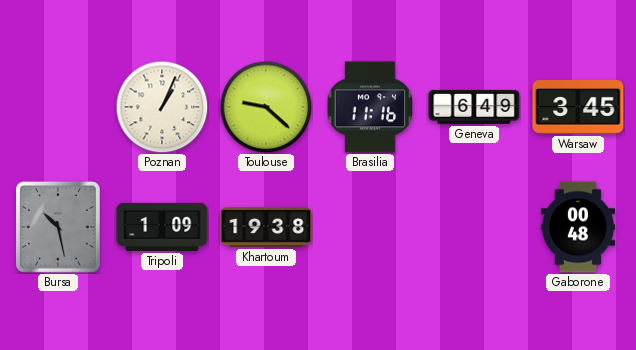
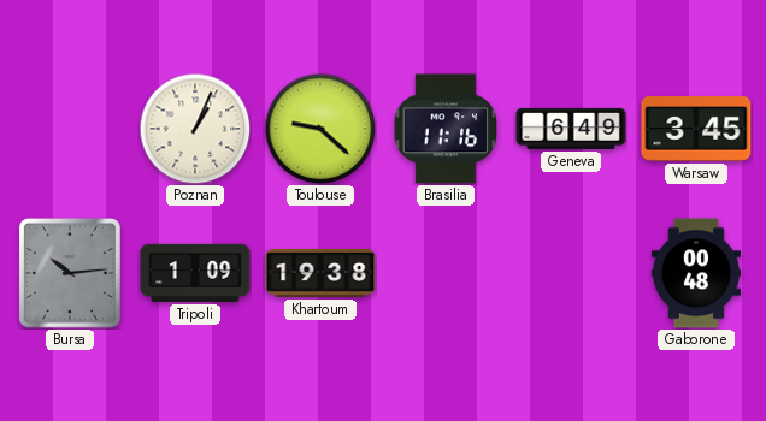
Bursa: 10:28 -> 10:14
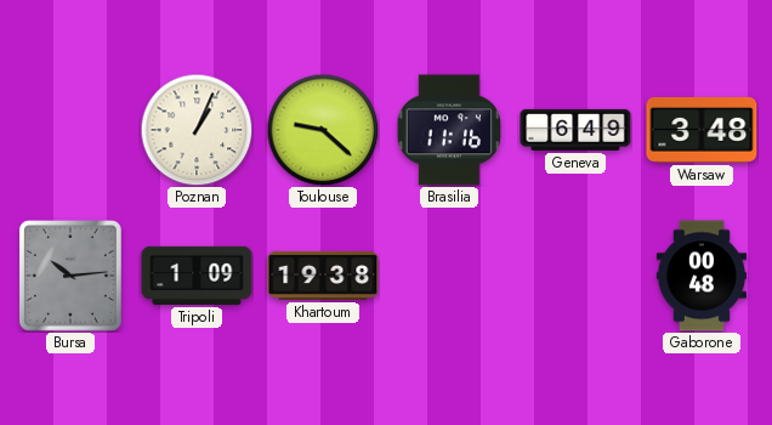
Warsaw: 3:45 -> 3:48
